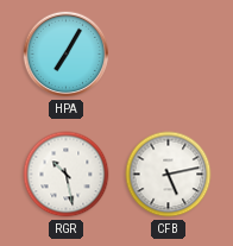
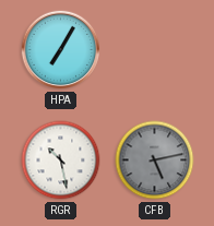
CFB dial: white -> grey
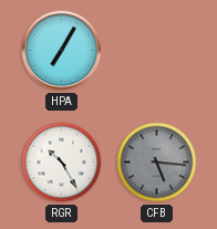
RGR: 10:28 -> 10:25
CFB: 5:13 -> 5:16
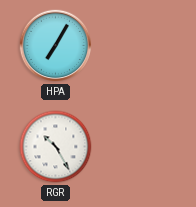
CFB: 5:16 -> none
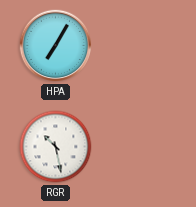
RGR: 10:25 -> 10:28
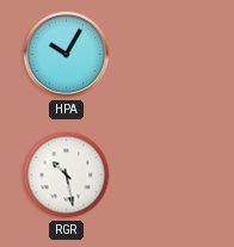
HPA: 7:05 -> 10:05
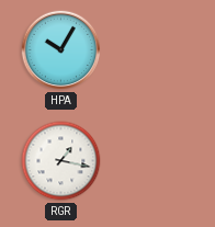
RGR: 10:28 -> 1:17
